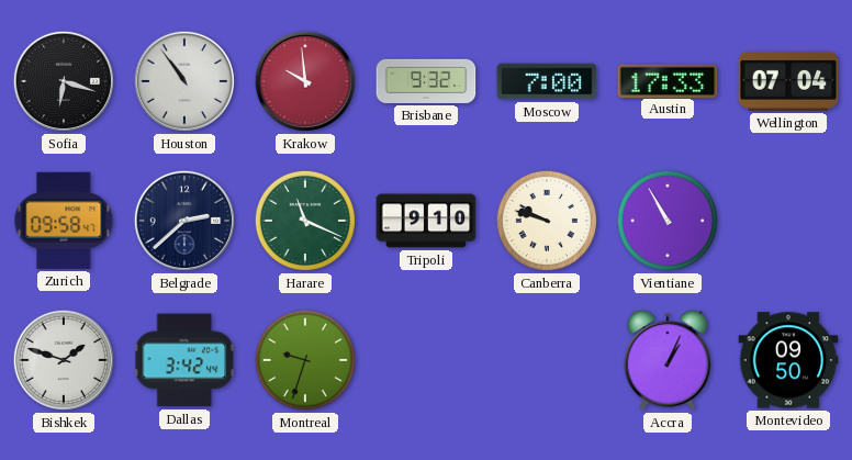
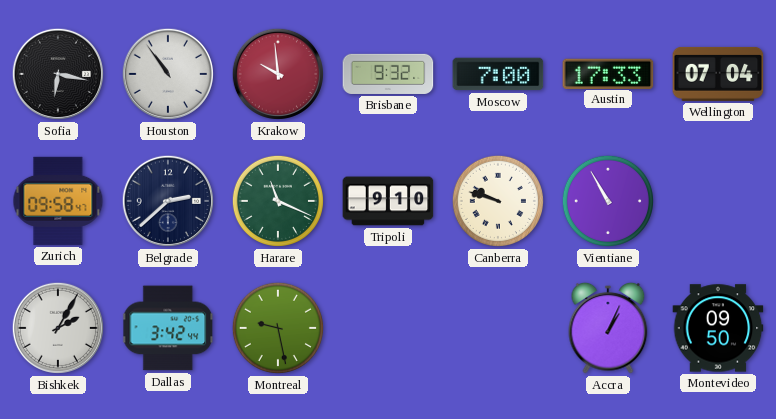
Sofia: 6:18 -> 6:17
Bishkek: 1:48 -> 2:05
Montreal: 9:33 -> 9:28
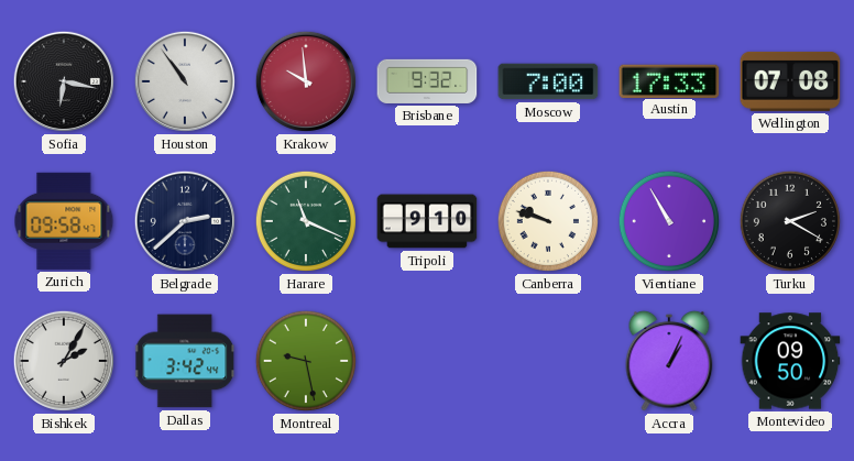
Wellington: 07:04 -> 07:08
Turku: none -> 2:20
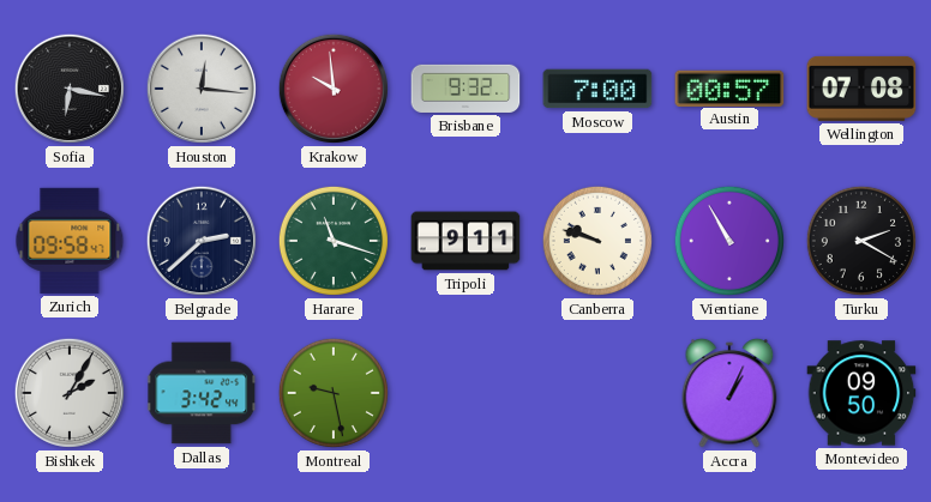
Houston: 10:54 -> 12:16
Austin: 17:33 -> 00:57
Harare: 11:19 -> 11:18
Tripoli: 9:10 -> 9:11
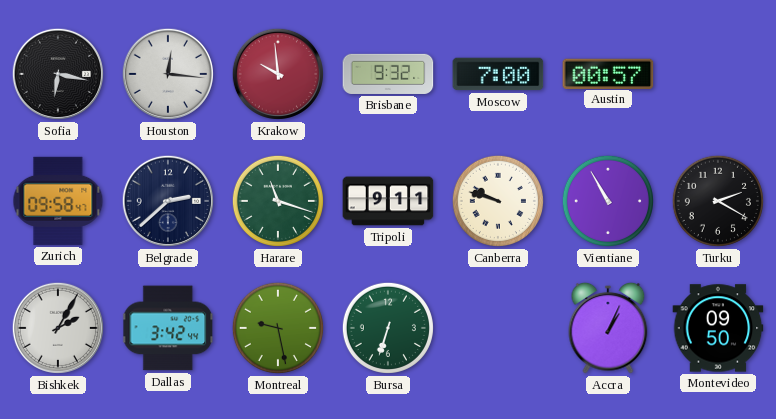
Wellington: 07:08 -> none
Bursa: none -> 6:33
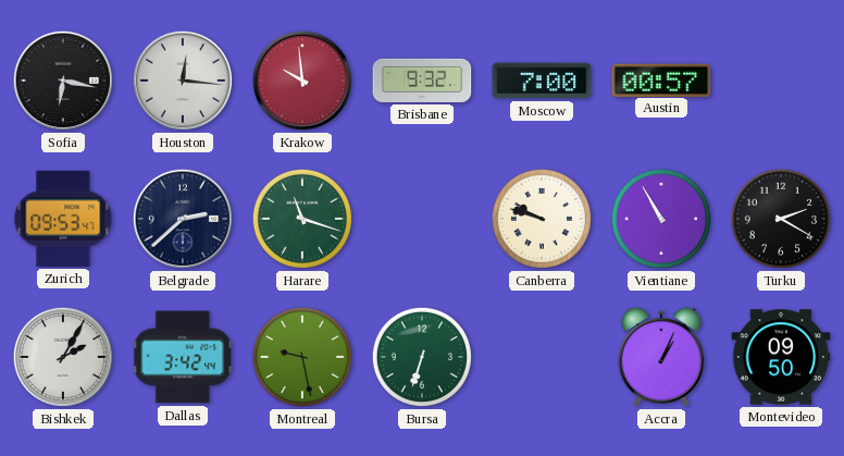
Zurich: 09:58 -> 09:53
Tripoli: 9:11 -> none
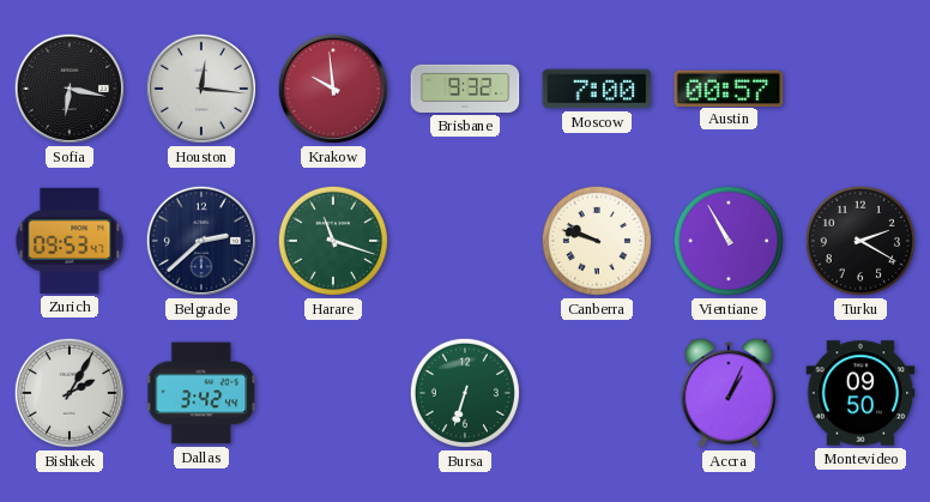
Montreal: 9:28 -> none
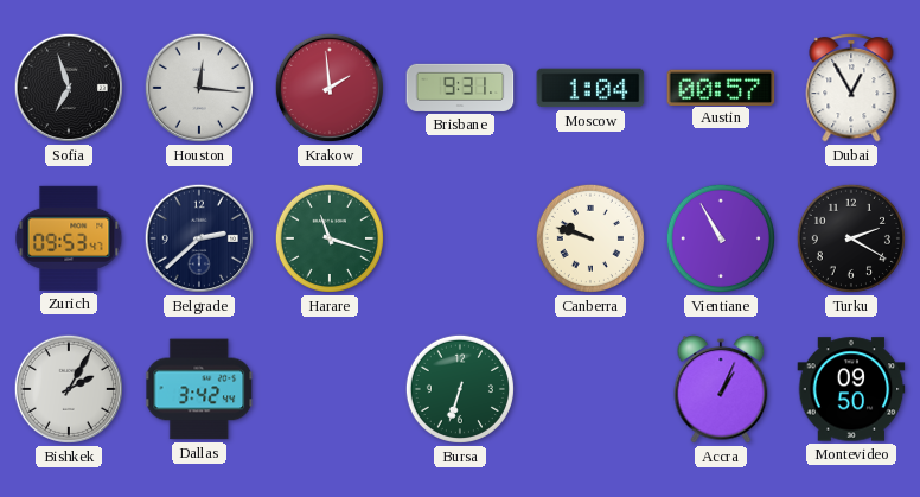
Sofia: 6:17 -> 6:57
Krakow: 9:59 -> 1:59
Brisbane: 9:32 -> 9:31
Moscow: 7:00 -> 1:04
Dubai: none -> 12:55
